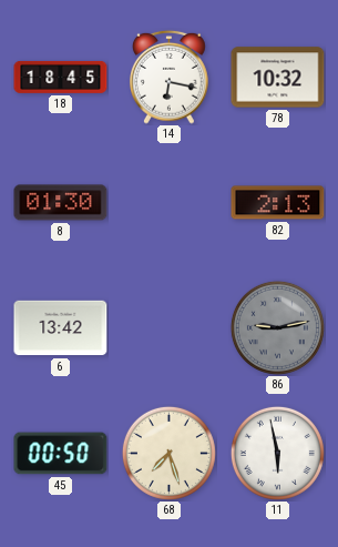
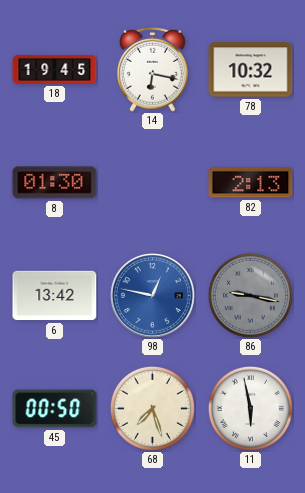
18: 18:45 -> 19:45
98: none -> 12:47
86: 9:13 -> 9:17
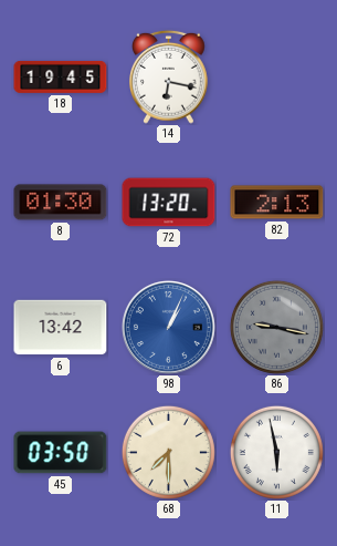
78: 10:32 -> none
72: none -> 13:20
98: 12:47 -> 1:04
45: 00:50 -> 03:50
68: 7:27 -> 7:30
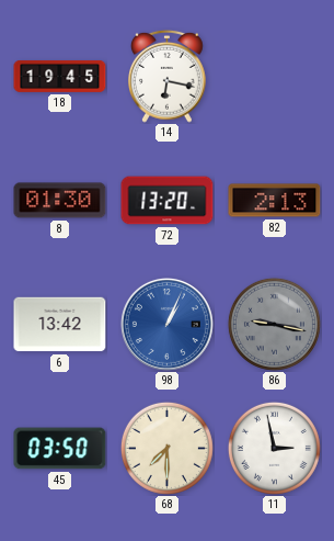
11: 5:58 -> 2:58
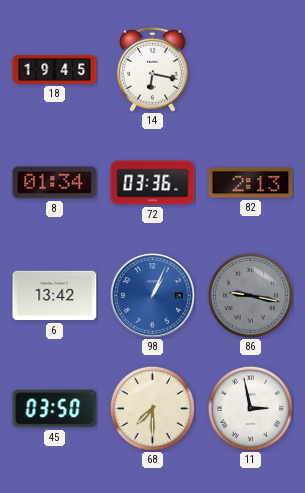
8: 01:30 -> 01:34
72: 13:20 -> 03:36
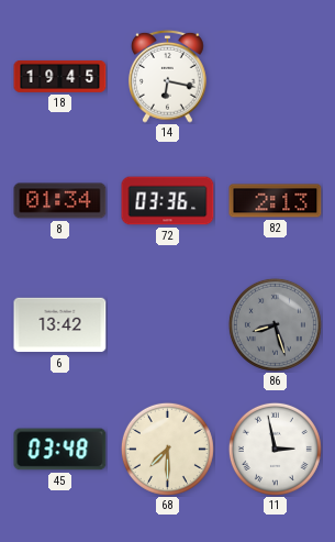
98: 1:04 -> none
86: 9:17 -> 8:27
45: 03:50 -> 03:48
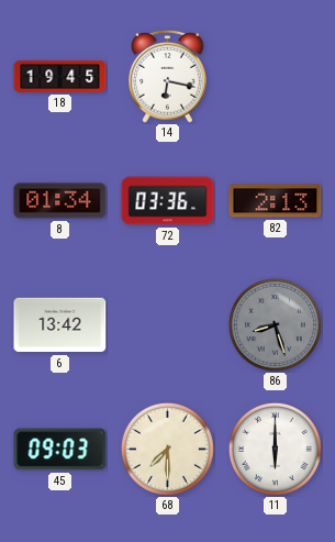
45: 03:48 -> 09:03
11: 2:58 -> 6:00
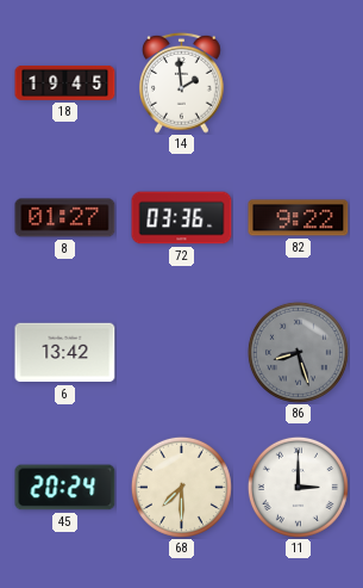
14: 6:17 -> 1:59
8: 01:34 -> 01:27
82: 2:13 -> 9:22
45: 09:03 -> 20:24
11: 6:00 -> 3:00
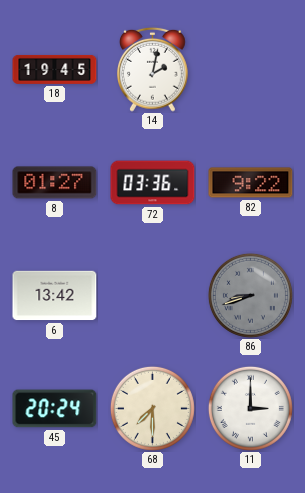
14: 1:59 -> 2:02
86: 8:27 -> 8:42
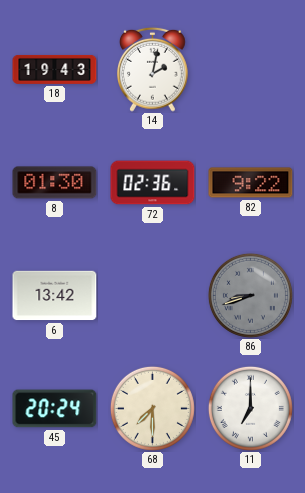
18: 19:45 -> 19:43
8: 01:27 -> 01:30
72: 03:36 -> 02:36
11: 3:00 -> 7:00
